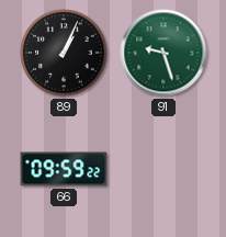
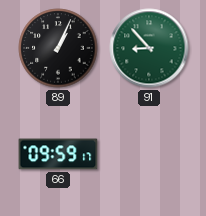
91: 9:27 -> 8:53
66: 09:59:22 -> 09:59:17
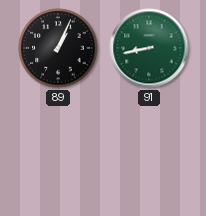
91: 8:53 -> 8:43
66: 09:59 -> none
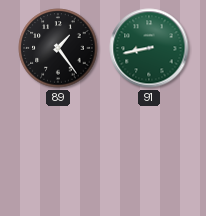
89: 1:04 -> 1:24
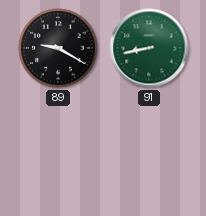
89: 1:24 -> 9:20
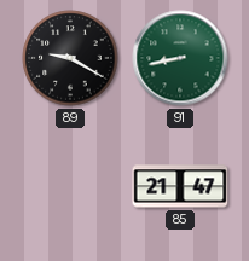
85: none -> 21:47
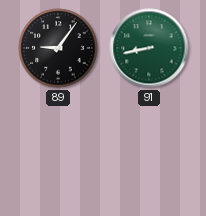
89: 9:20 -> 9:06
85: 21:47 -> none
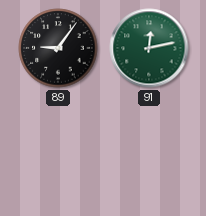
91: 8:43 -> 12:13
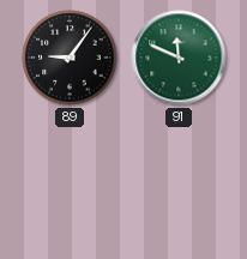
91: 12:13 -> 11:49
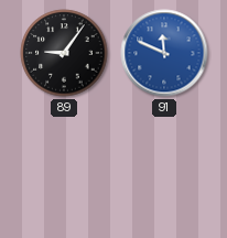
91 dial: green -> blue
